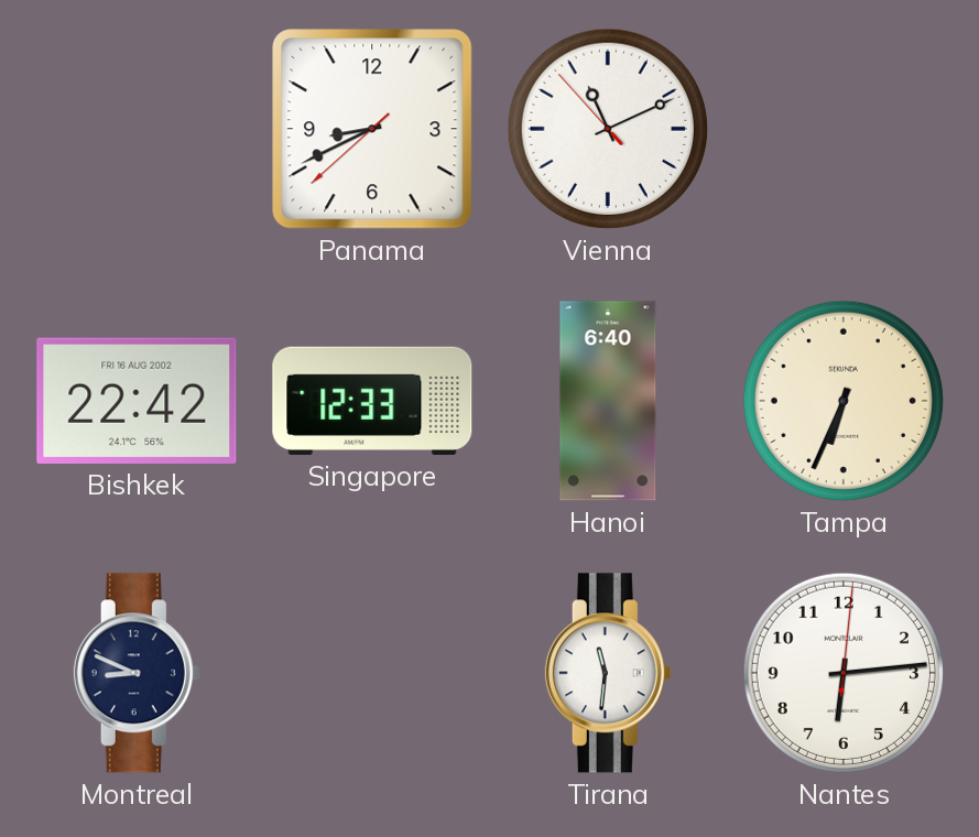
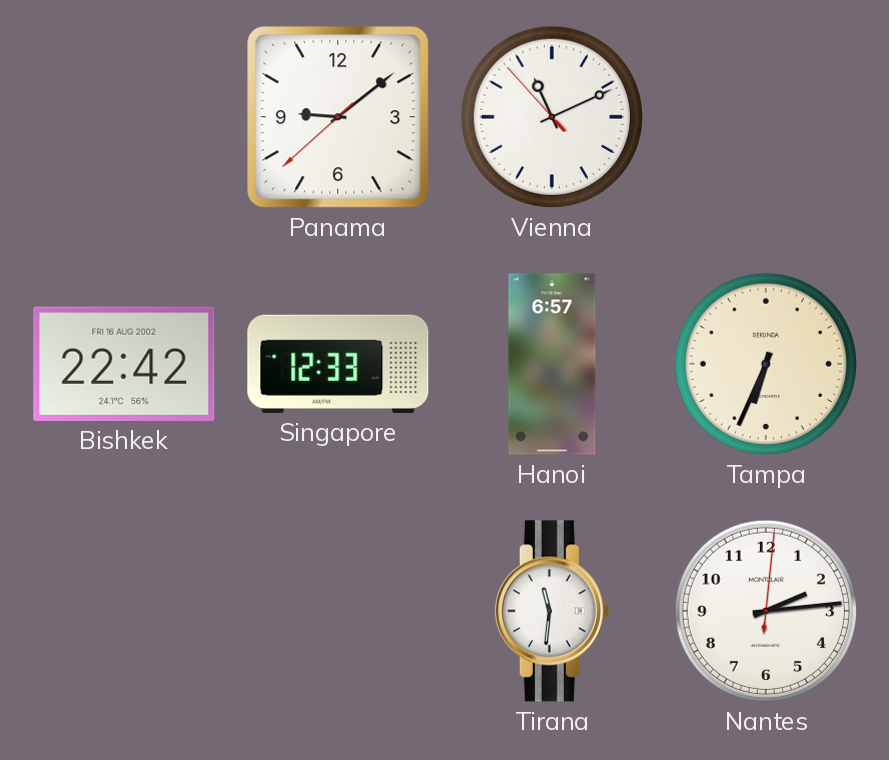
Panama: 8:40 -> 9:08
Hanoi: 6:40 -> 6:57
Montreal: 8:49 -> none
Nantes: 6:14 -> 2:14
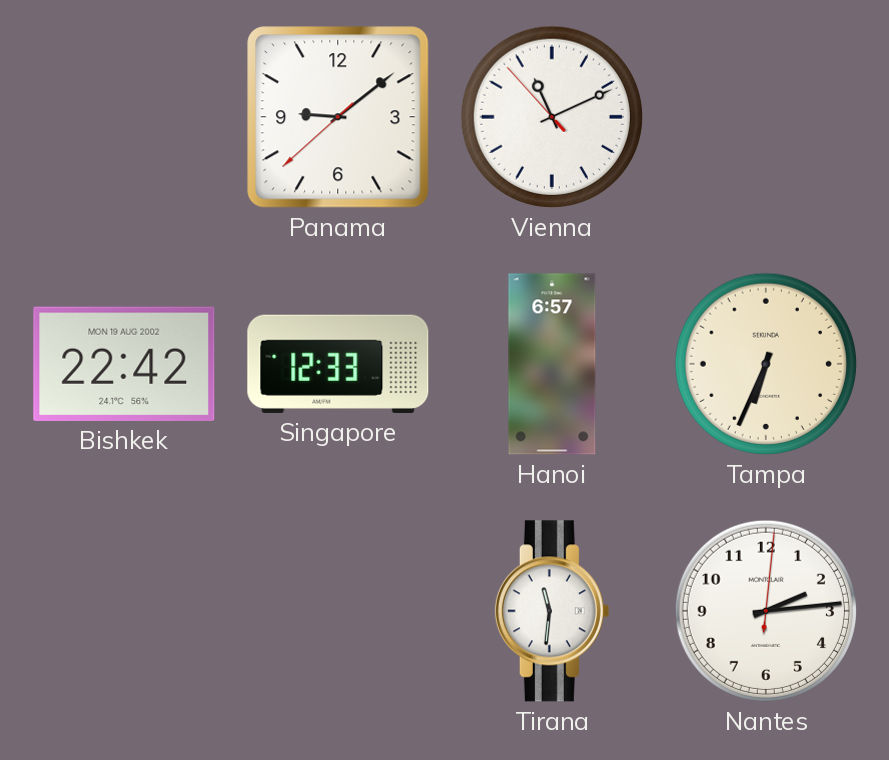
Bishkek date: FRI 16 AUG 2002 -> MON 19 AUG 2002
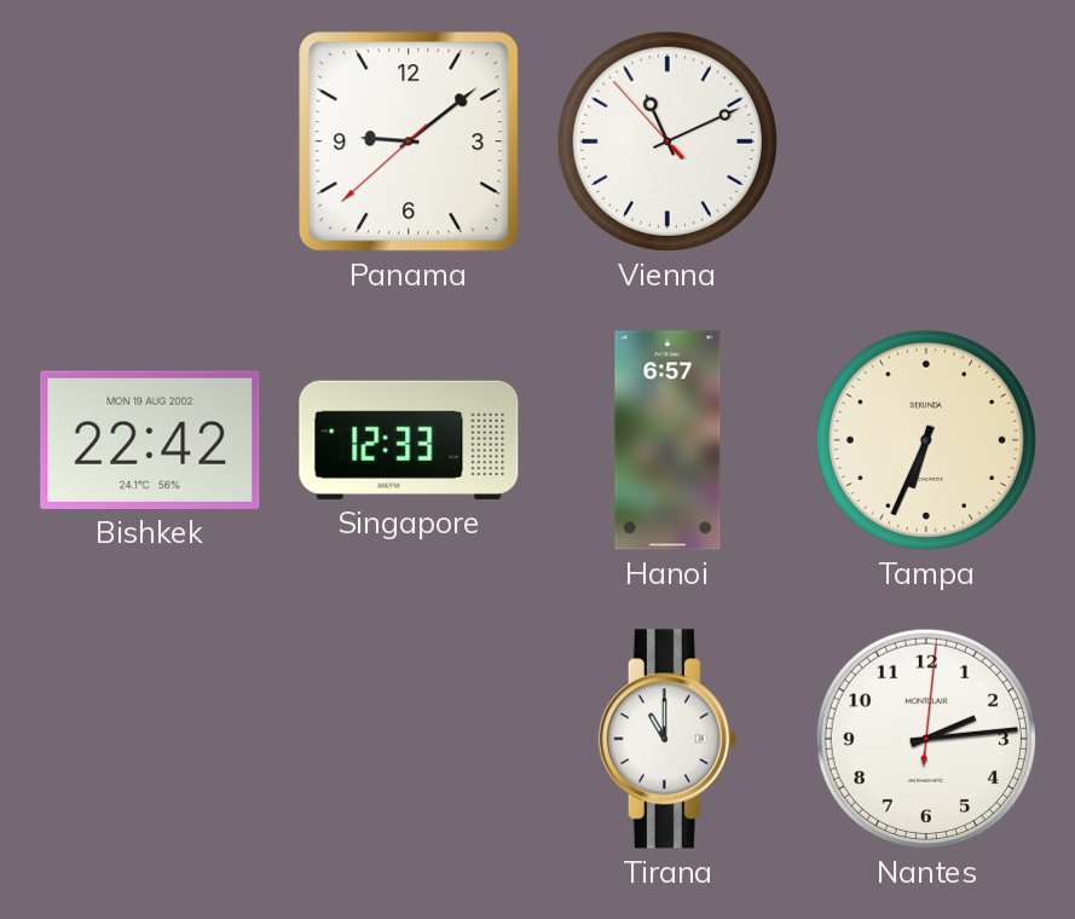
Tirana: 11:31 -> 11:00
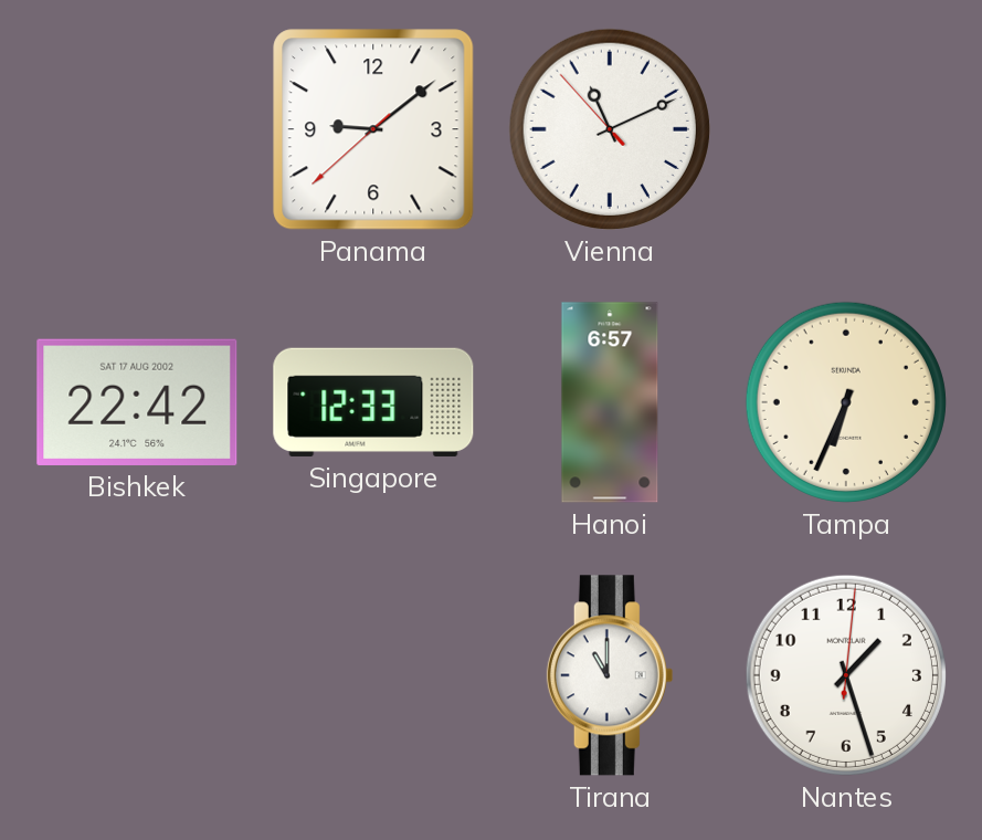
Bishkek date: MON 19 AUG 2002 -> SAT 17 AUG 2002
Nantes: 2:14 -> 1:27
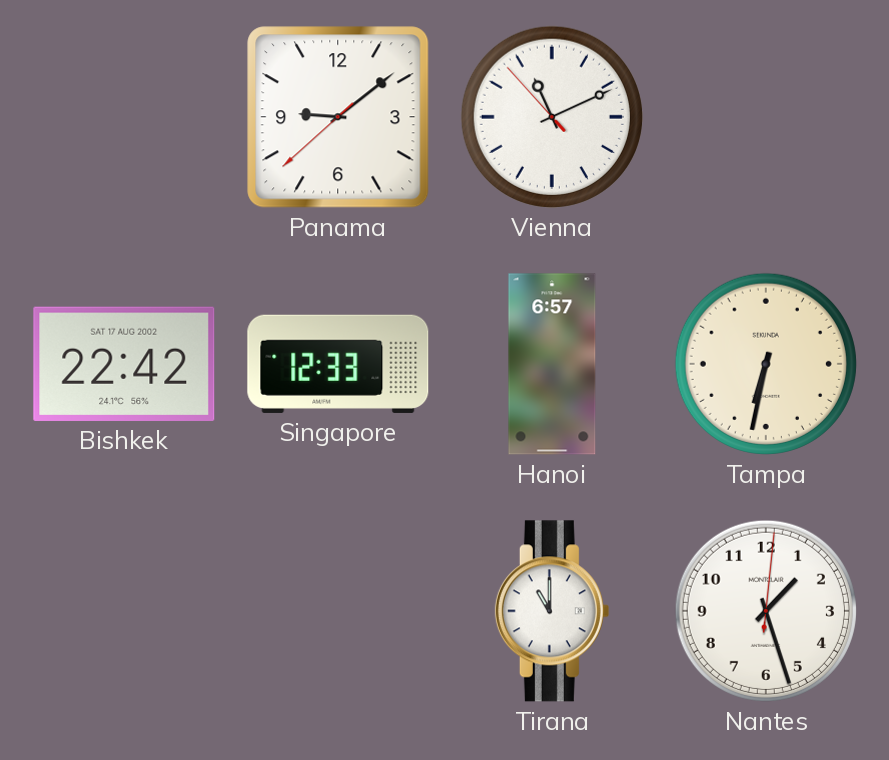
Tampa: 6:34 -> 6:32
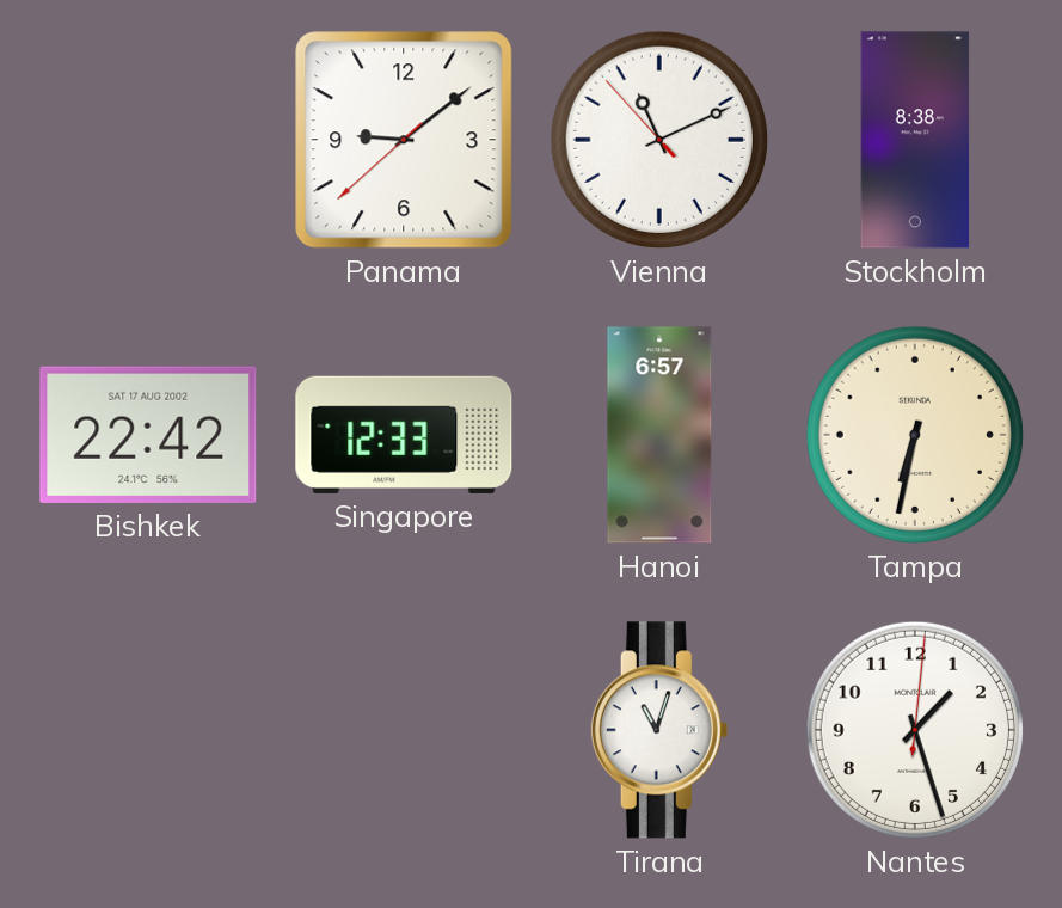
Stockholm: none -> 8:38
Tirana: 11:00 -> 11:03
